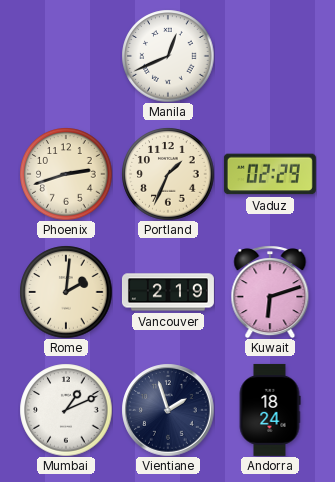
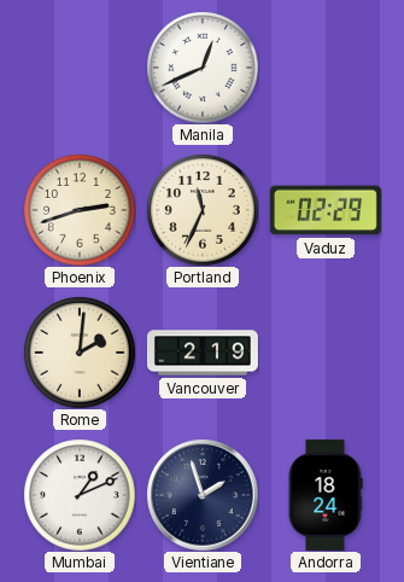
Portland: 1:34 -> 11:34
Kuwait: 6:12 -> none
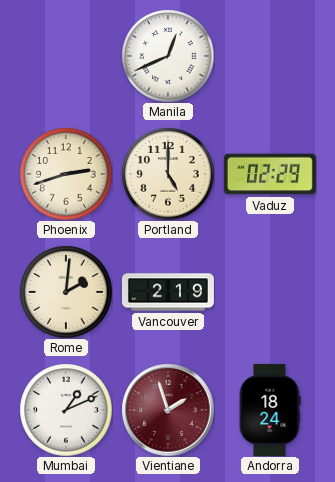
Portland: 11:34 -> 5:00
Vientiane dial: navy -> burgundy
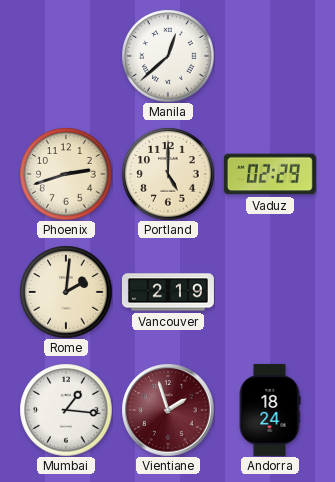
Manila: 12:41 -> 12:38
Mumbai: 1:11 -> 1:16
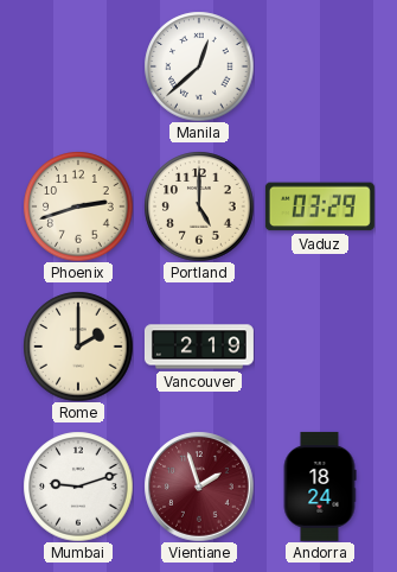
Vaduz: 02:29 -> 03:29
Rome: 2:01 -> 2:00
Mumbai: 1:16 -> 9:12
